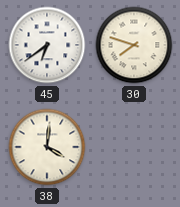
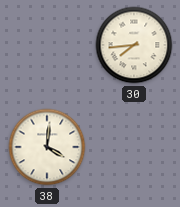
45: 6:39 -> none
30: 7:48 -> 7:44
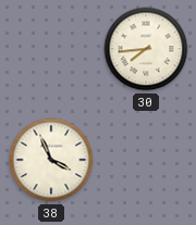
38: 4:01 -> 3:56
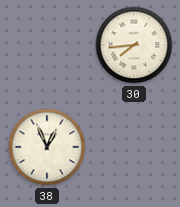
38: 3:56 -> 12:56
